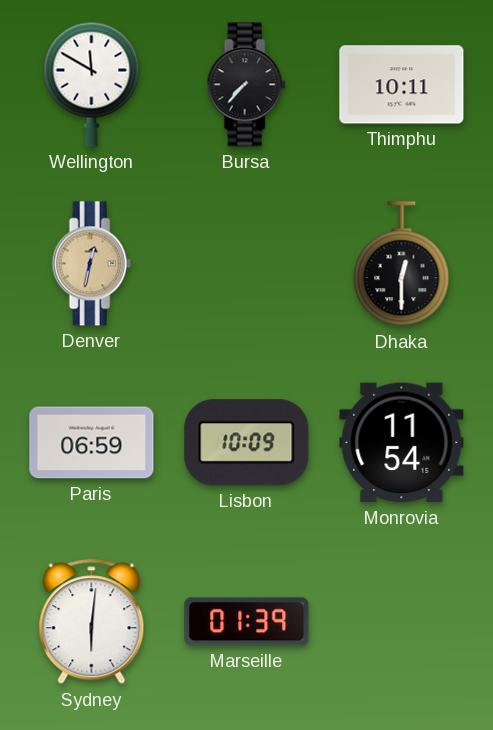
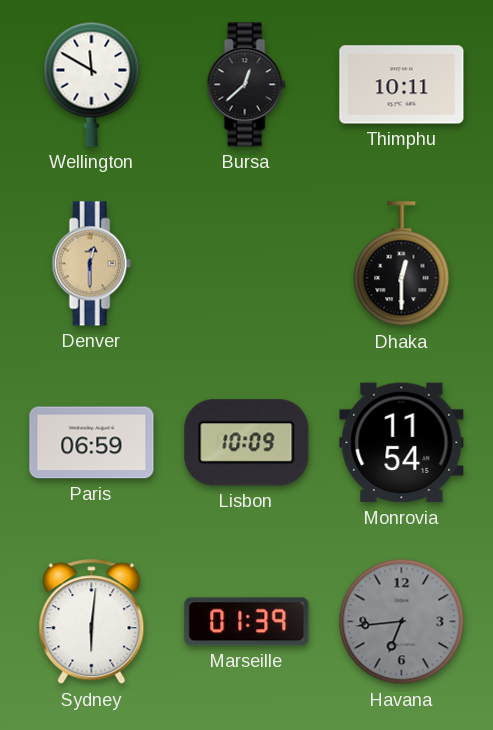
Bursa: 7:37 -> 12:38
Denver: 12:32 -> 12:30
Havana: none -> 6:44
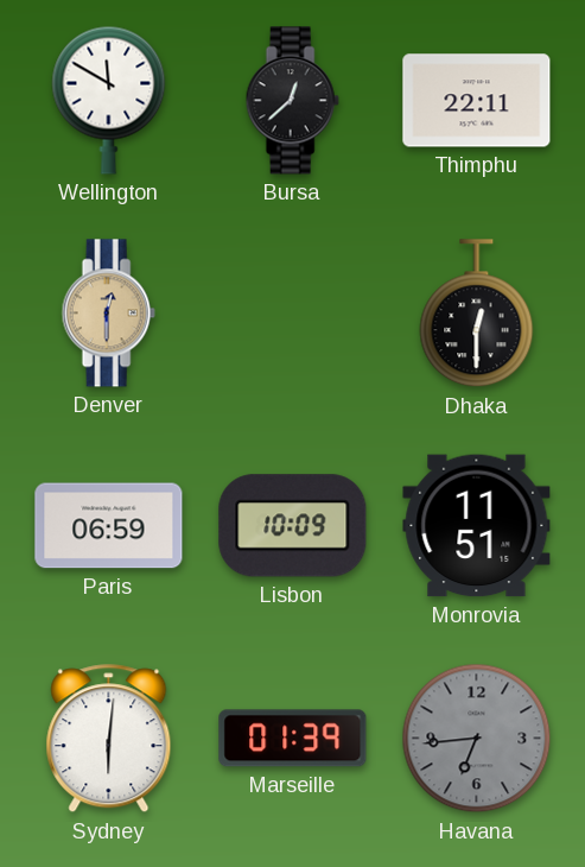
Thimphu: 10:11 -> 22:11
Monrovia: 11:54 -> 11:51
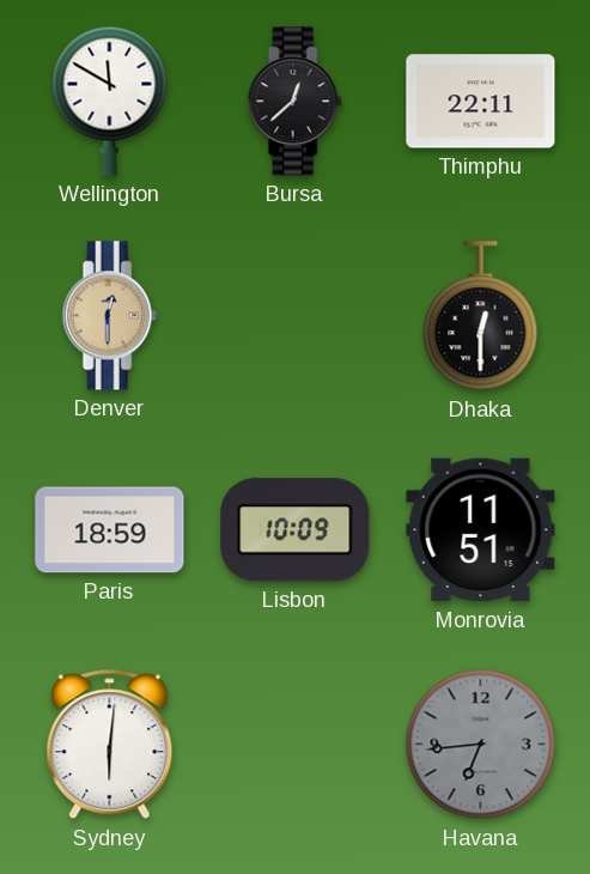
Paris: 06:59 -> 18:59
Marseille: 01:39 -> none
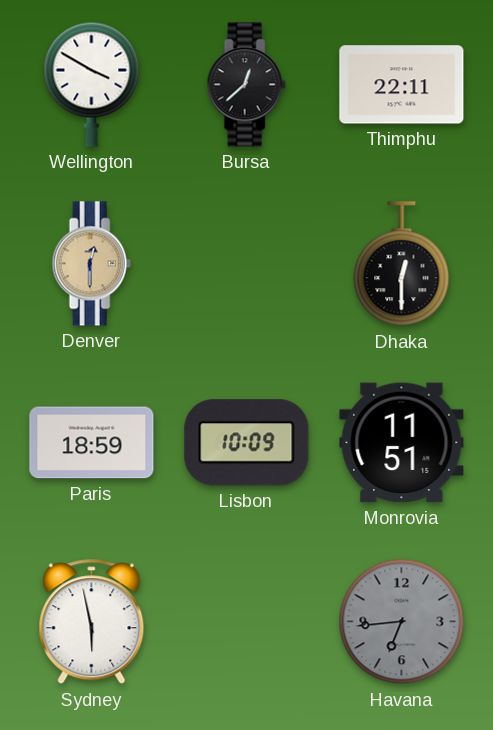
Wellington: 11:50 -> 3:50
Sydney: 6:01 -> 5:58
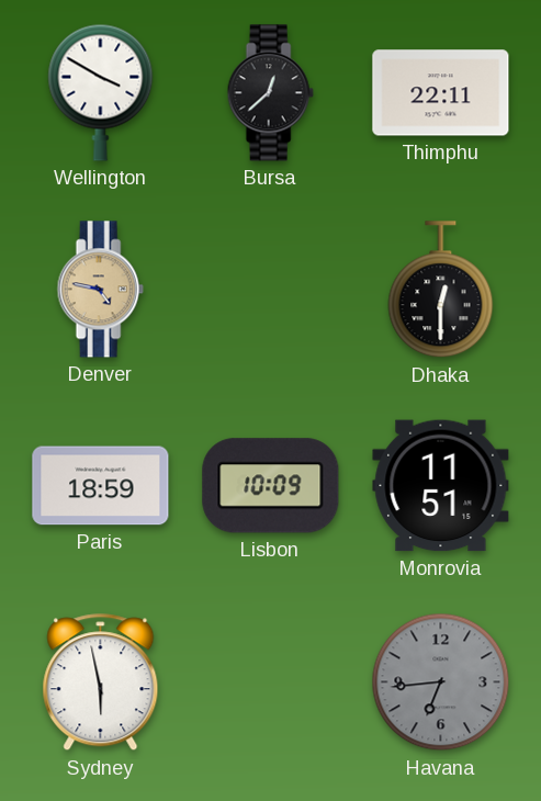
Denver: 12:30 -> 4:47
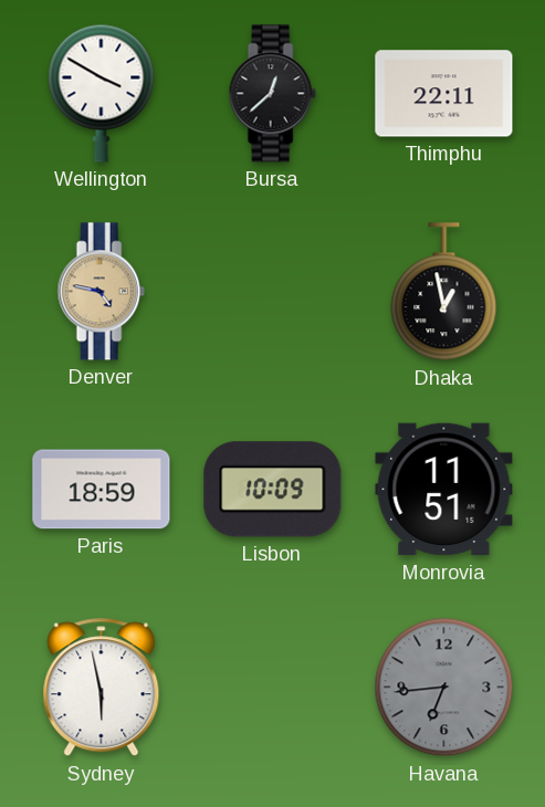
Dhaka: 12:30 -> 12:58
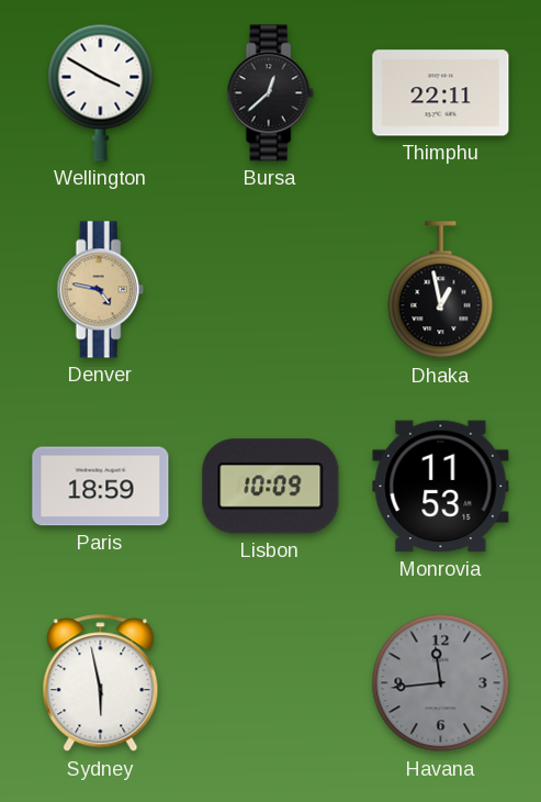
Monrovia: 11:51 -> 11:53
Havana: 6:44 -> 11:44
